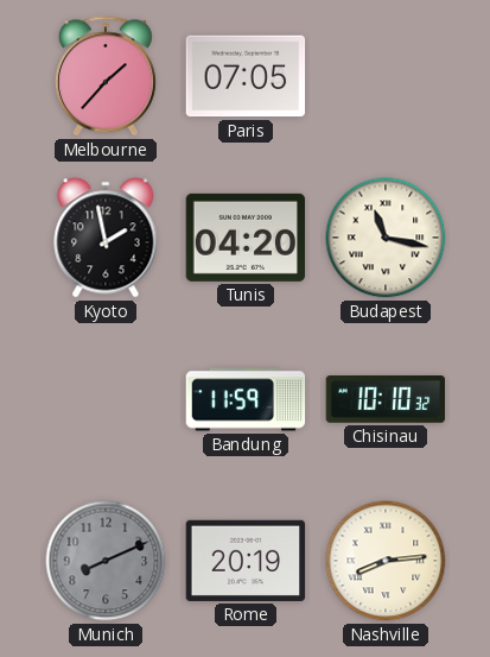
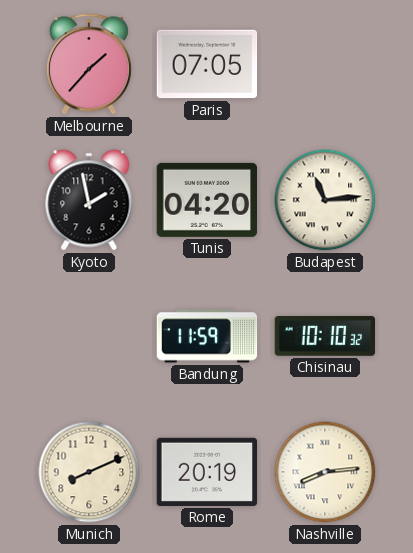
Budapest: 11:17 -> 11:14
Munich dial: grey -> cream
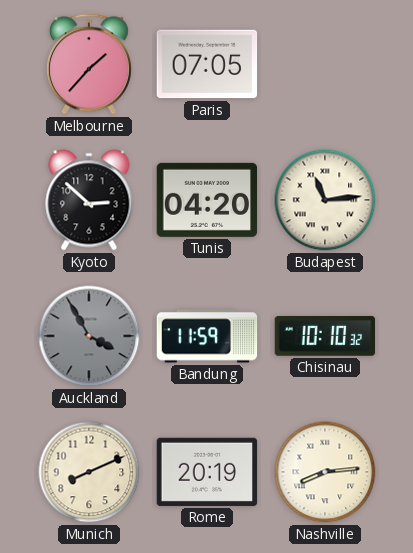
Kyoto: 1:58 -> 2:52
Auckland: none -> 3:55
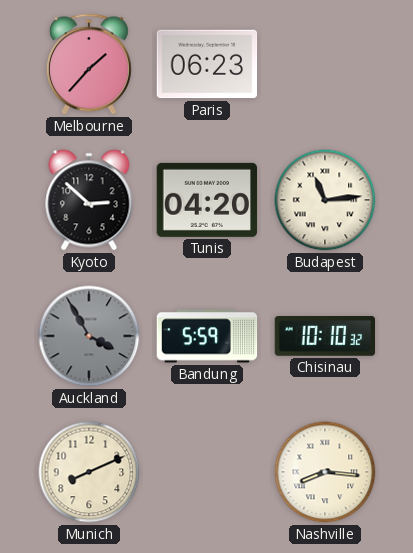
Paris: 07:05 -> 06:23
Bandung: 11:59 -> 5:59
Rome: 20:19 -> none
Nashville: 8:14 -> 8:16
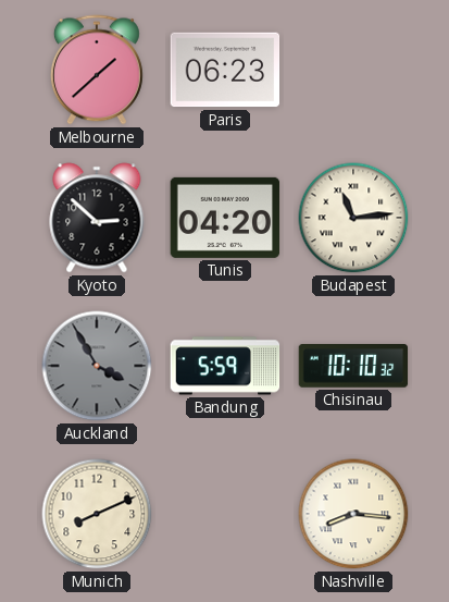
Melbourne: 1:37 -> 1:38
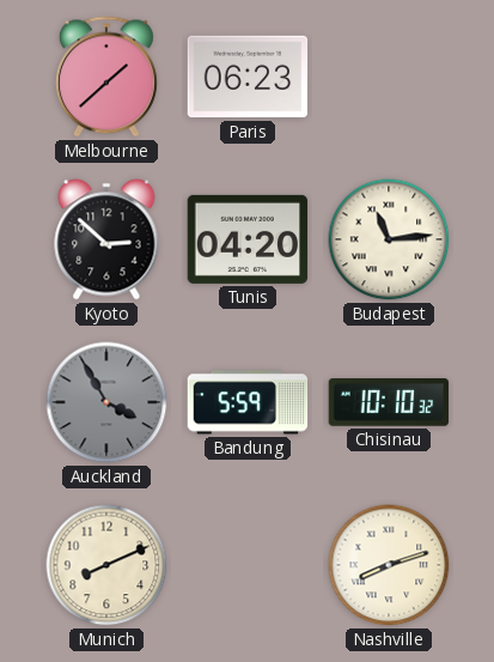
Nashville: 8:16 -> 8:12
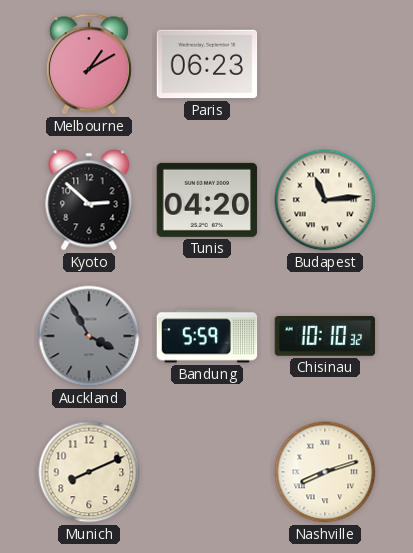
Melbourne: 1:38 -> 1:10
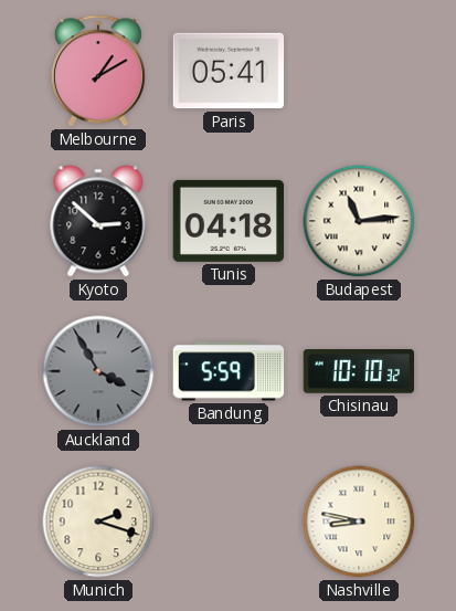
Paris: 06:23 -> 05:41
Tunis: 04:20 -> 04:18
Munich: 8:11 -> 2:18
Nashville: 8:12 -> 8:47
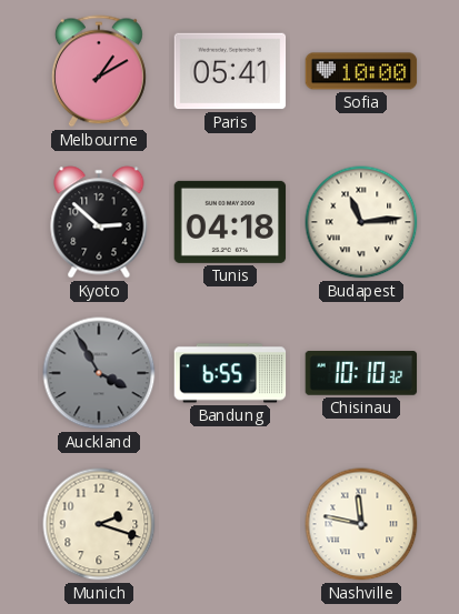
Sofia: none -> 10:00
Bandung: 5:59 -> 6:55
Nashville: 8:47 -> 11:47
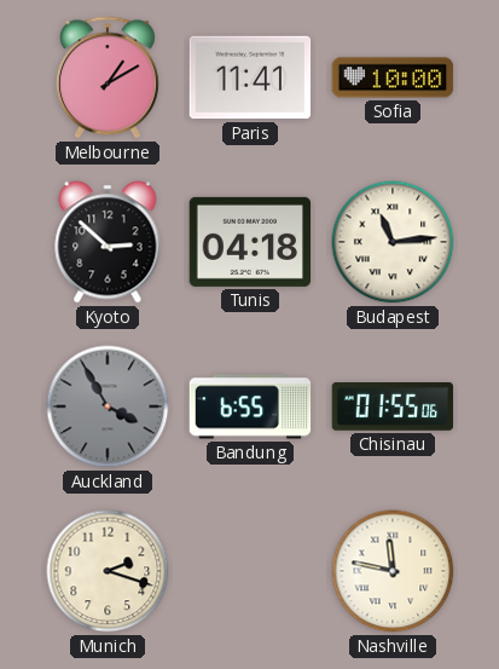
Paris: 05:41 -> 11:41
Chisinau: 10:10 -> 01:55
